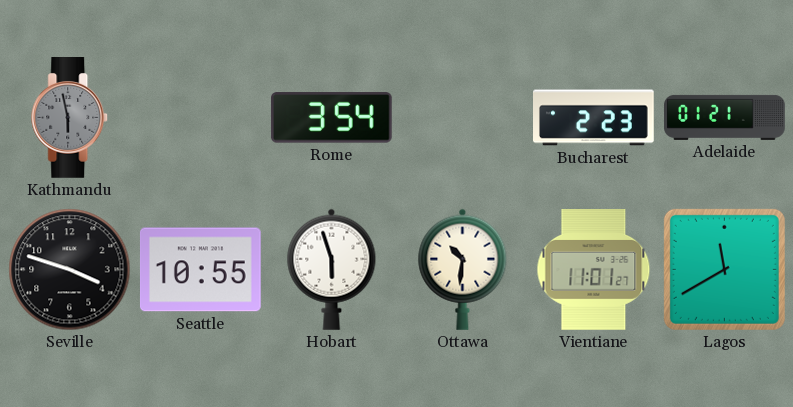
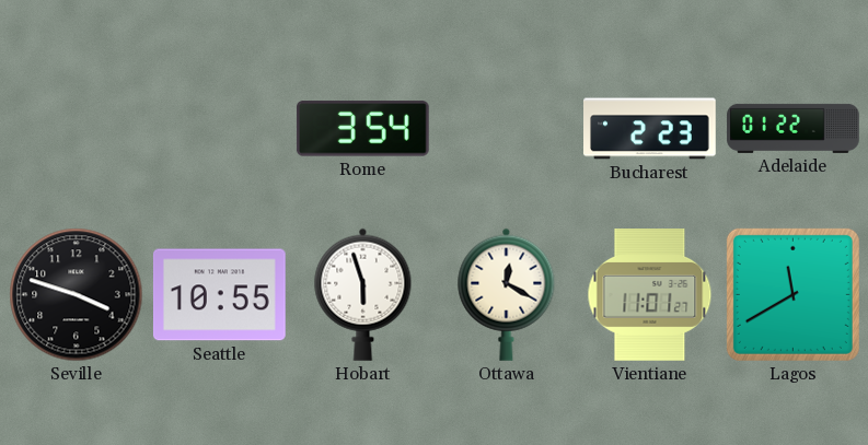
Kathmandu: 5:58 -> none
Adelaide: 01:21 -> 01:22
Ottawa: 10:31 -> 12:20
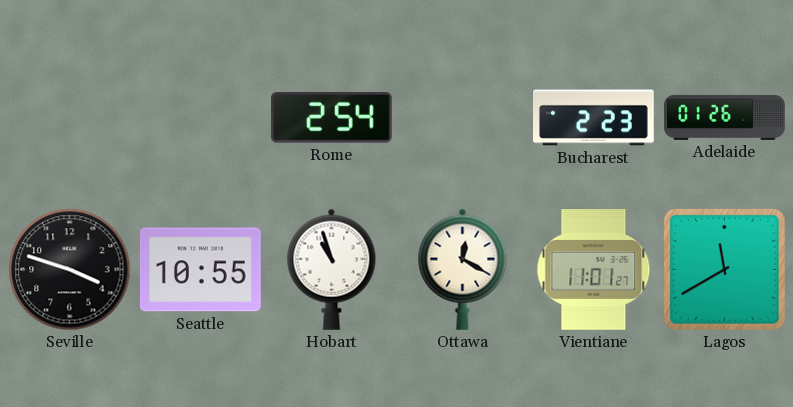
Rome: 3:54 -> 2:54
Adelaide: 01:22 -> 01:26
Hobart: 5:57 -> 10:57
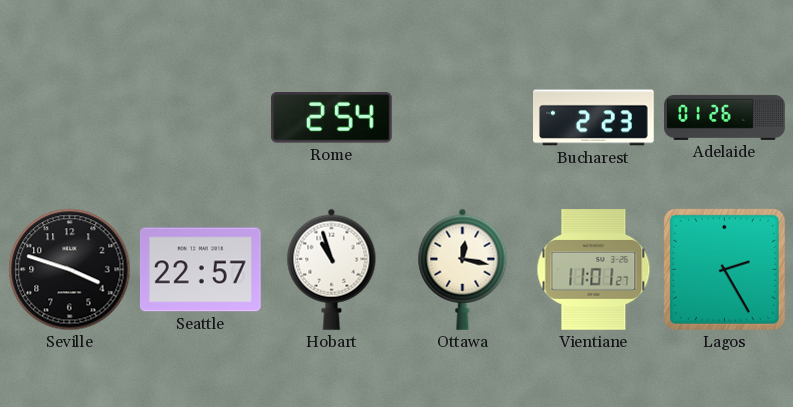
Seattle: 10:55 -> 22:57
Ottawa: 12:20 -> 12:17
Lagos: 11:40 -> 2:25
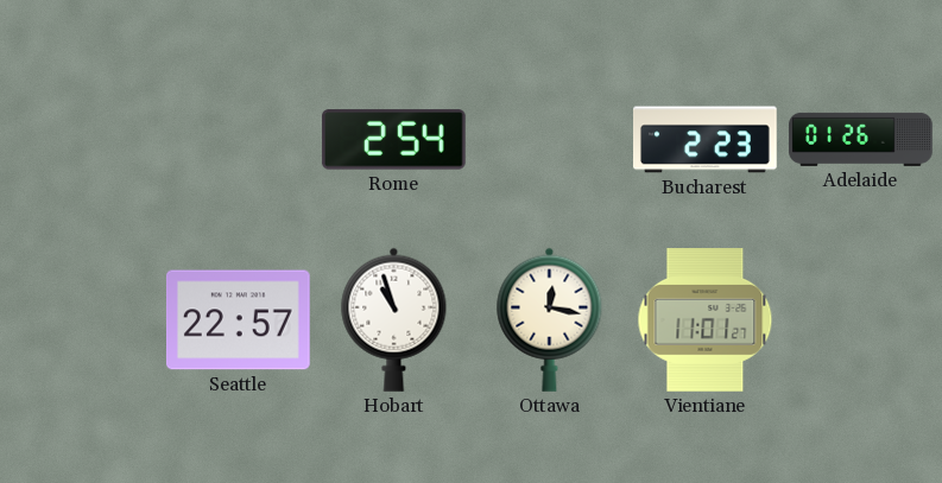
Seville: 3:48 -> none
Lagos: 2:25 -> none
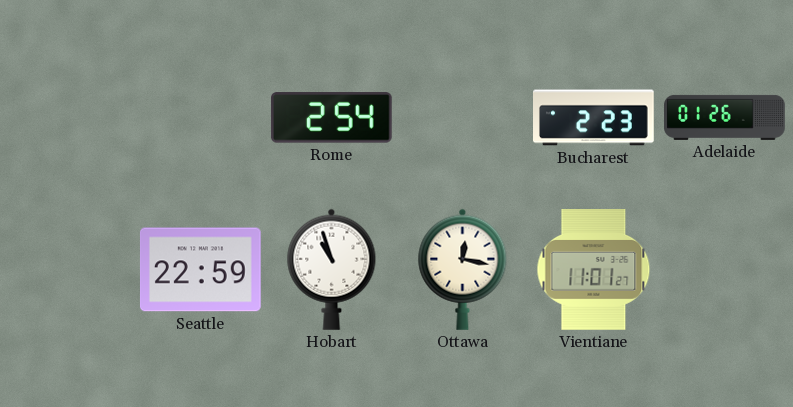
Seattle: 22:57 -> 22:59
